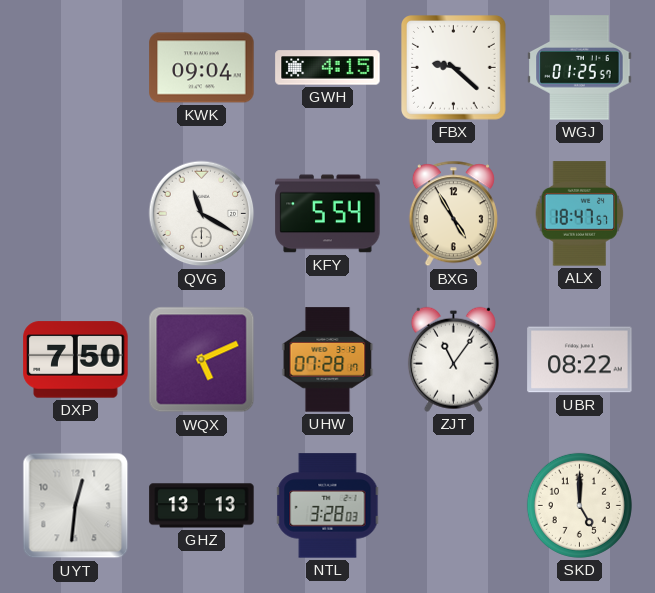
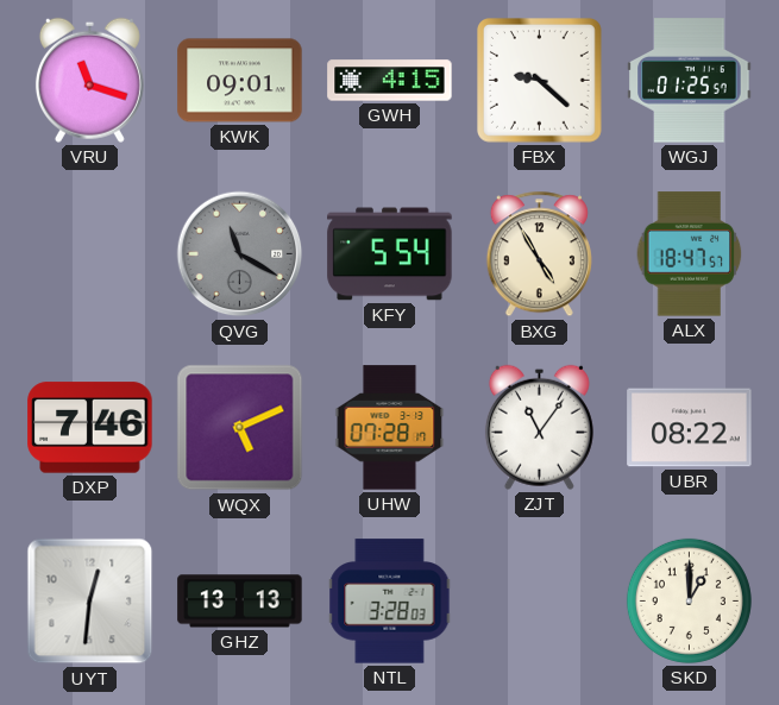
VRU: none -> 11:18
KWK: 09:04 -> 09:01
QVG dial: white -> grey
DXP: 7:50 -> 7:46
SKD: 5:00 -> 1:00
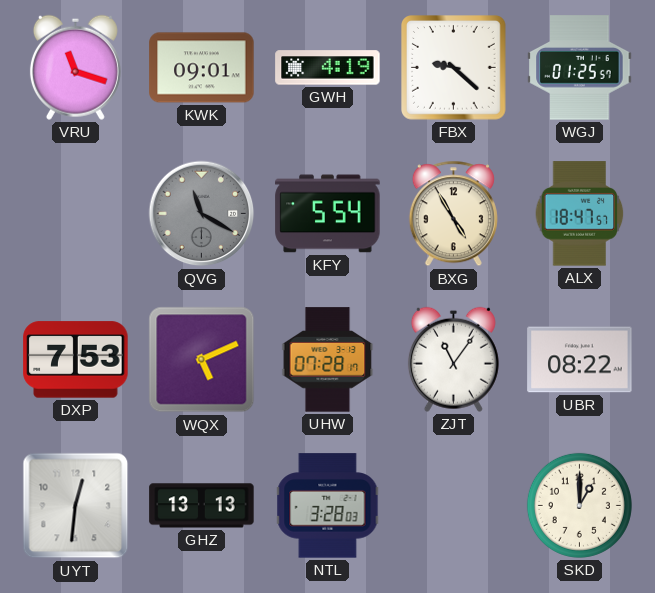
GWH: 4:15 -> 4:19
DXP: 7:46 -> 7:53
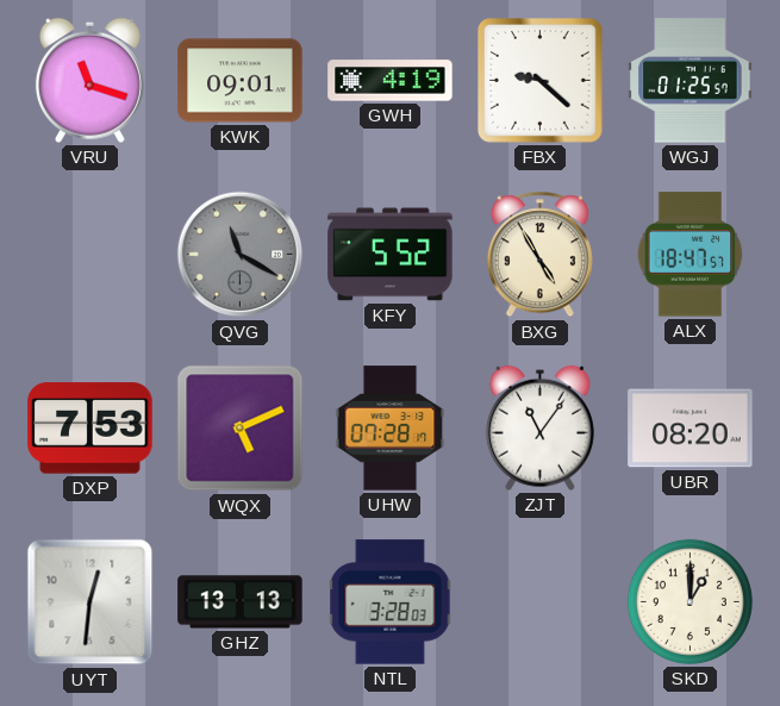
KFY: 5:54 -> 5:52
UBR: 08:22 -> 08:20
